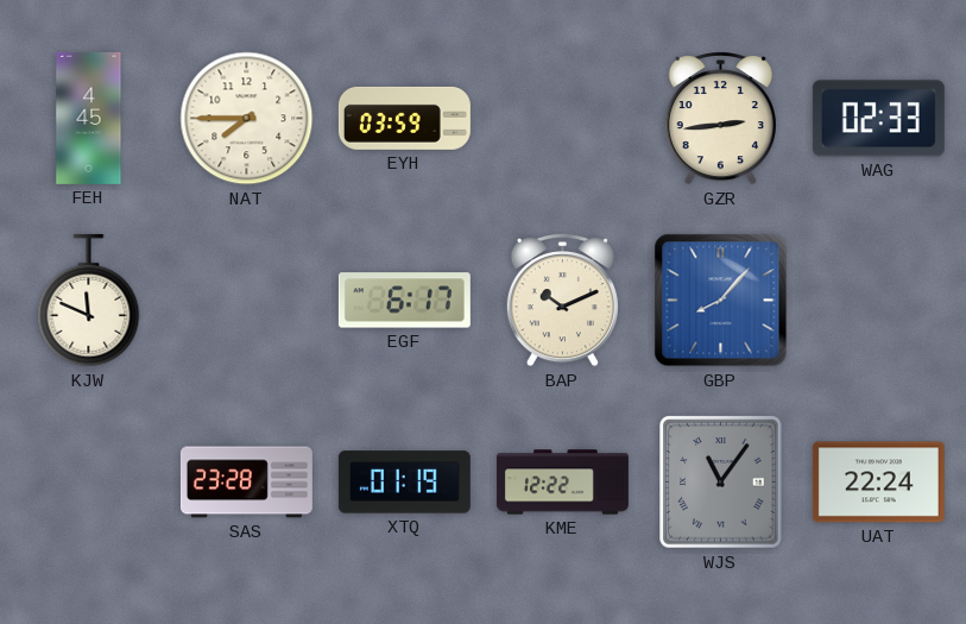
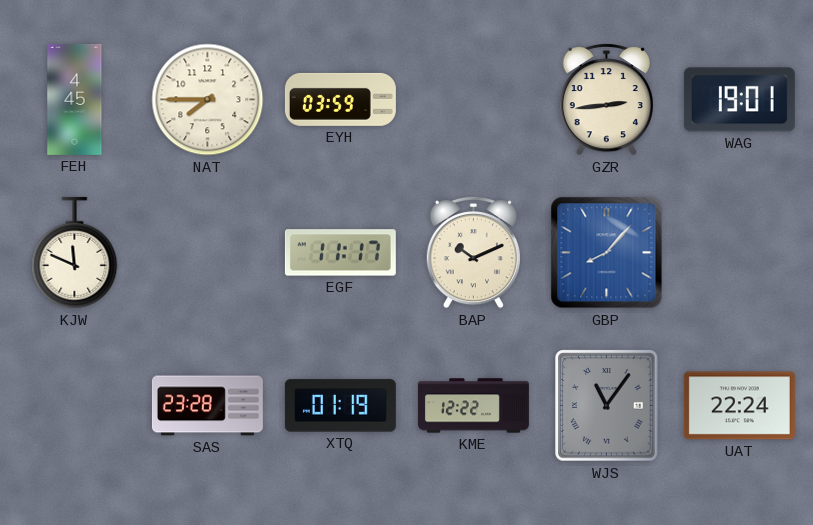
WAG: 02:33 -> 19:01
EGF: 6:17 -> 11:17
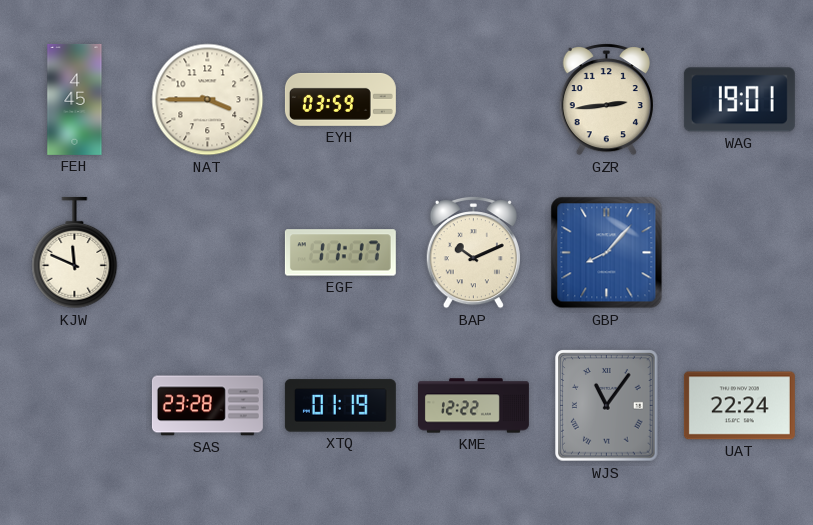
NAT: 7:45 -> 3:45
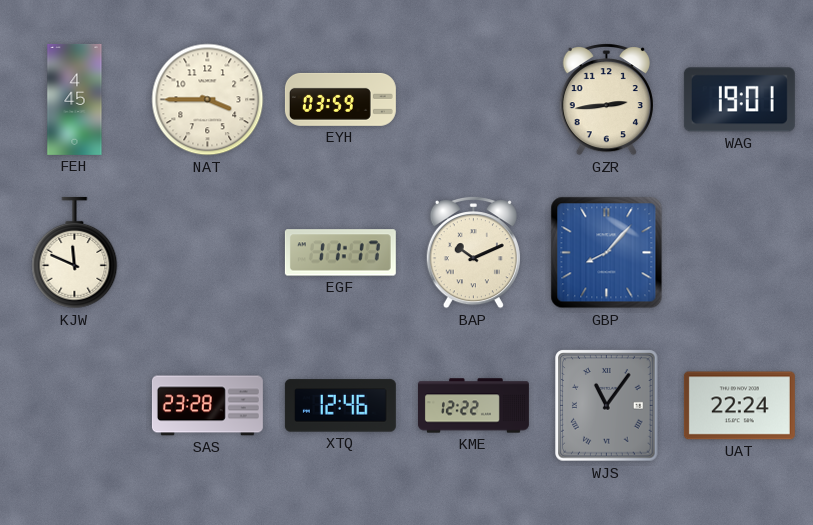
XTQ: 01:19 -> 12:46
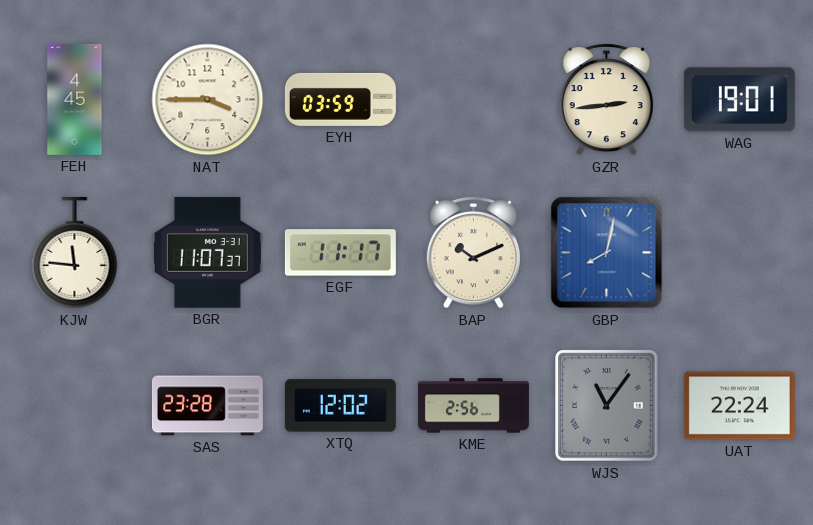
KJW: 11:49 -> 11:46
BGR: none -> 11:07
GBP: 8:07 -> 8:02
XTQ: 12:46 -> 12:02
KME: 12:22 -> 2:56
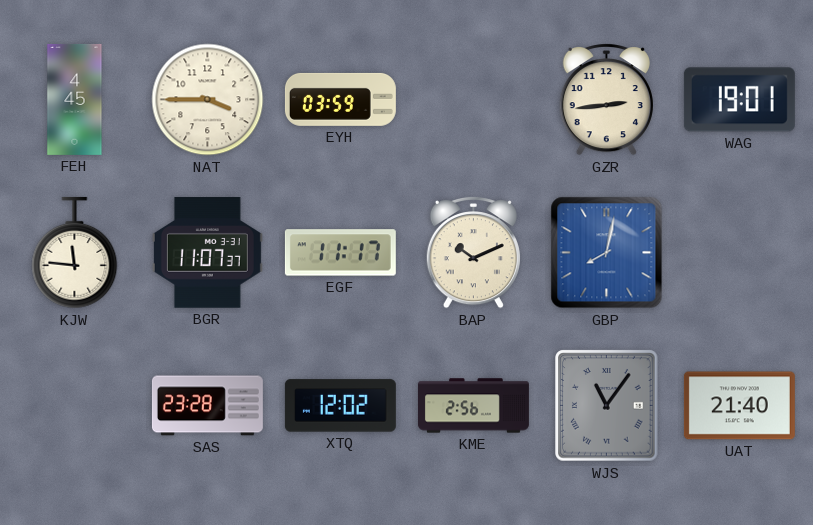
UAT: 22:24 -> 21:40
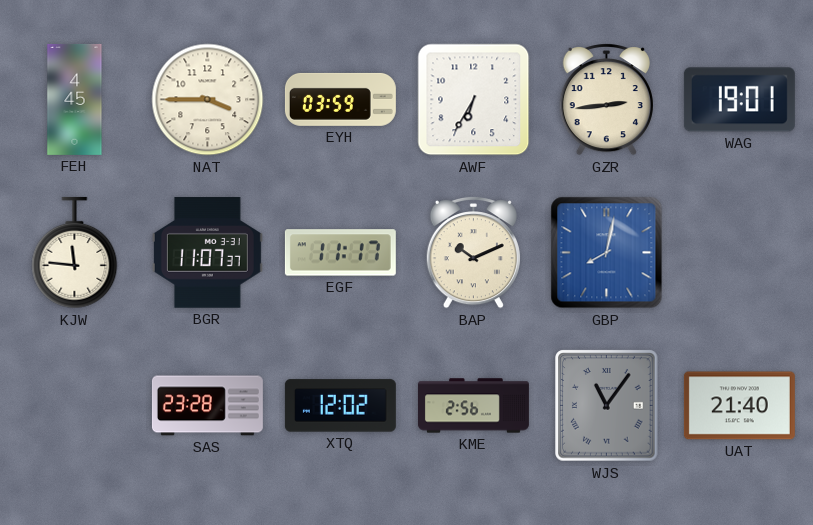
AWF: none -> 6:35
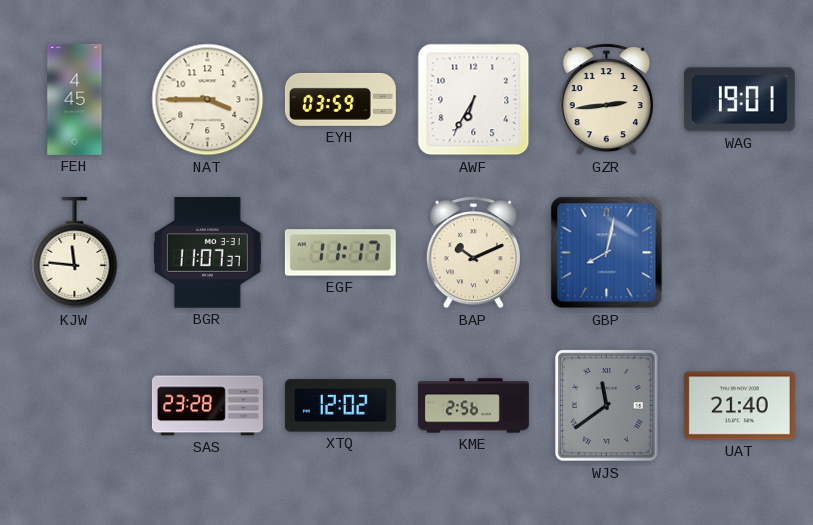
WJS: 11:06 -> 11:39
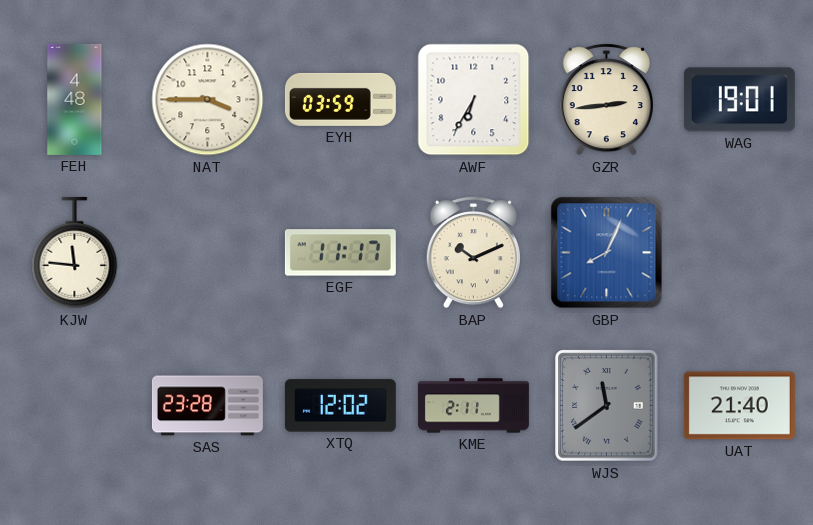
FEH: 4:45 -> 4:48
BGR: 11:07 -> none
GBP: 8:02 -> 8:04
KME: 2:56 -> 2:11
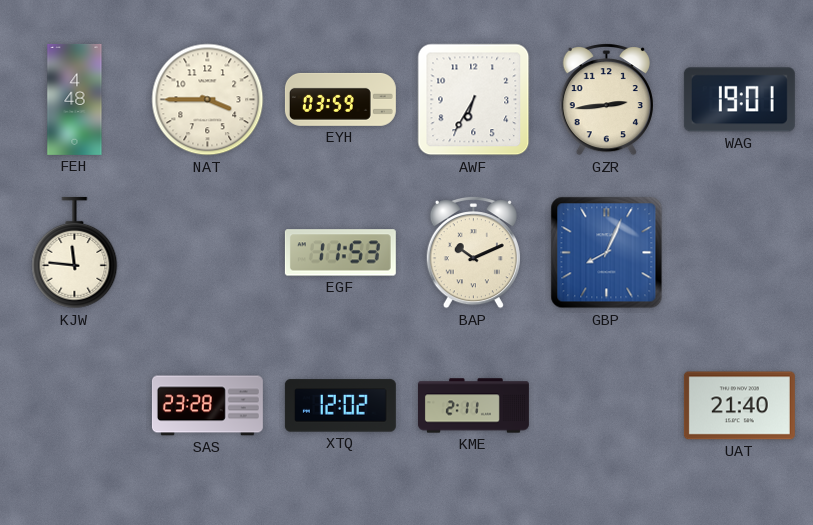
EGF: 11:17 -> 11:53
WJS: 11:39 -> none
